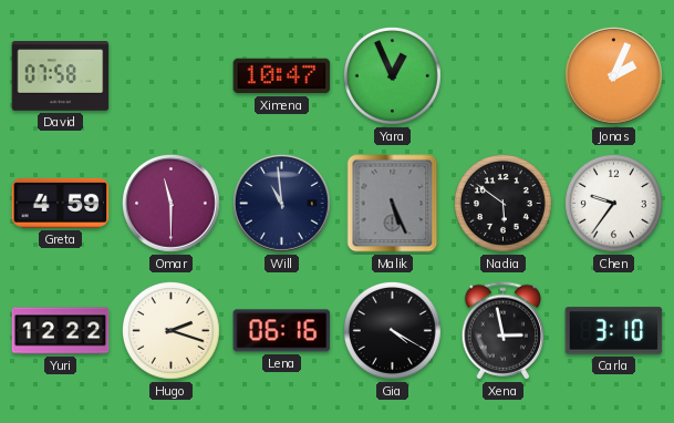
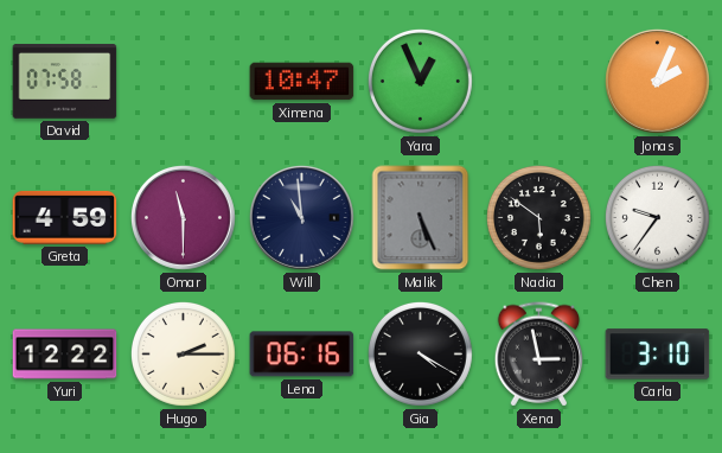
Hugo: 2:18 -> 2:15
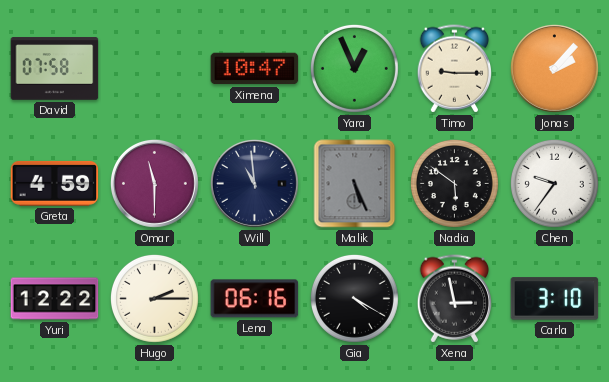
Timo: none -> 9:15
Jonas: 2:04 -> 2:07
